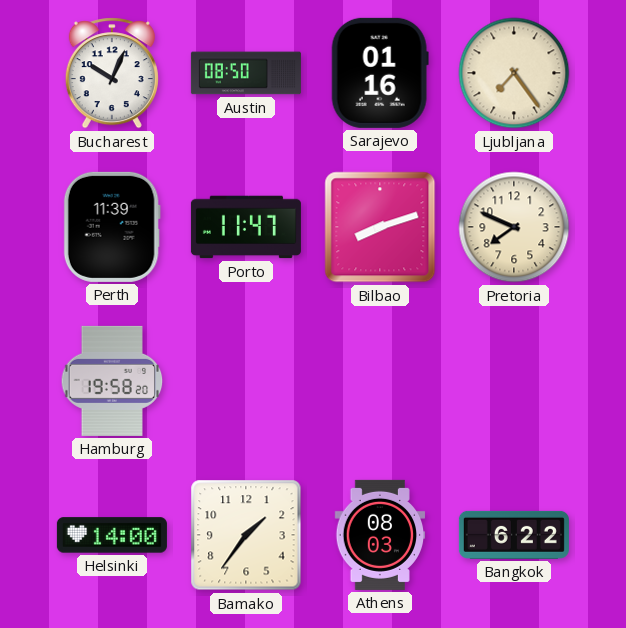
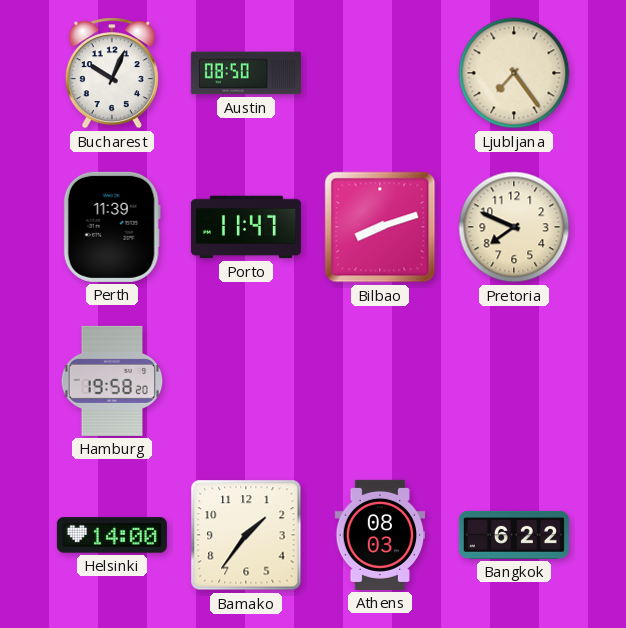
Sarajevo: 01:16 -> none
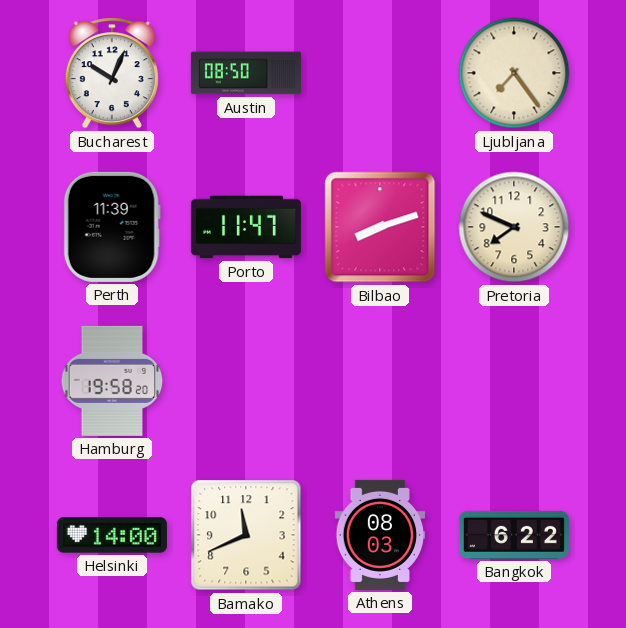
Bamako: 1:36 -> 11:41
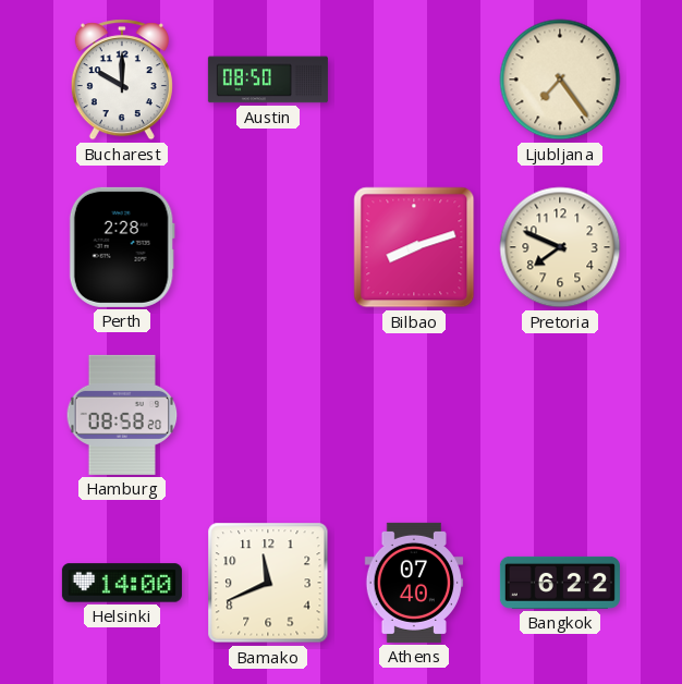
Bucharest: 10:04 -> 10:00
Perth: 11:39 -> 2:28
Porto: 11:47 -> none
Hamburg: 19:58 -> 08:58
Athens: 08:03 -> 07:40
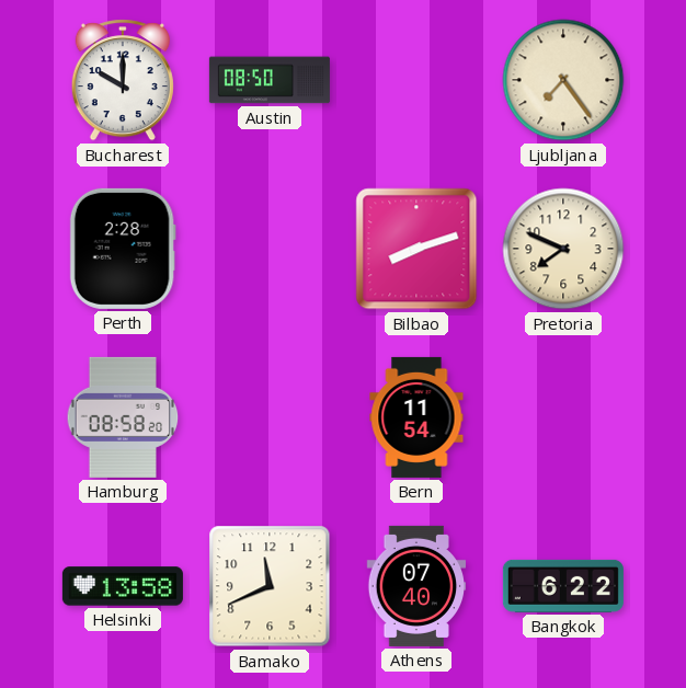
Bern: none -> 11:54
Helsinki: 14:00 -> 13:58
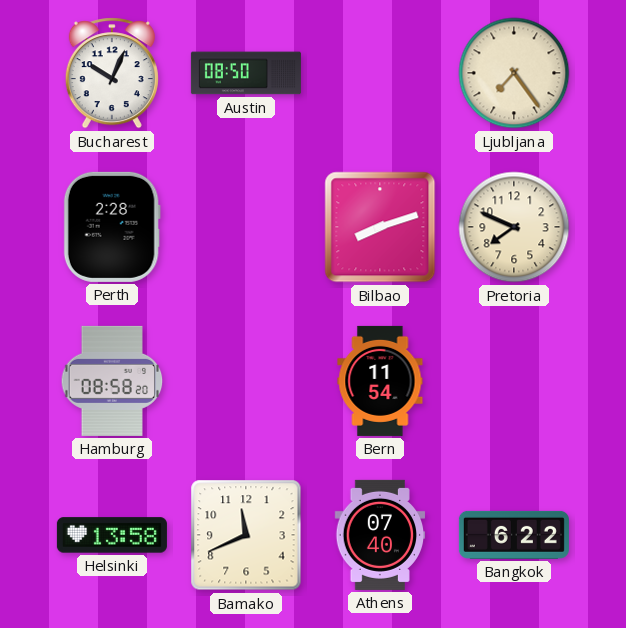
Bucharest: 10:00 -> 10:04
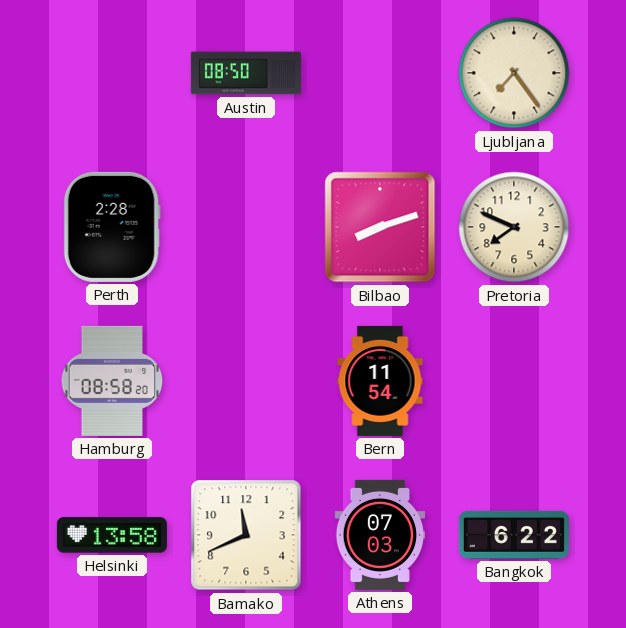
Bucharest: 10:04 -> none
Athens: 07:40 -> 07:03
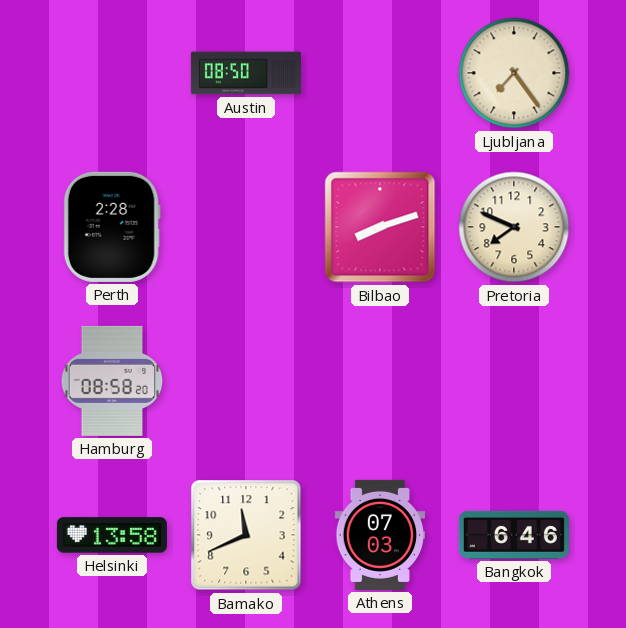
Bern: 11:54 -> none
Bangkok: 6:22 -> 6:46
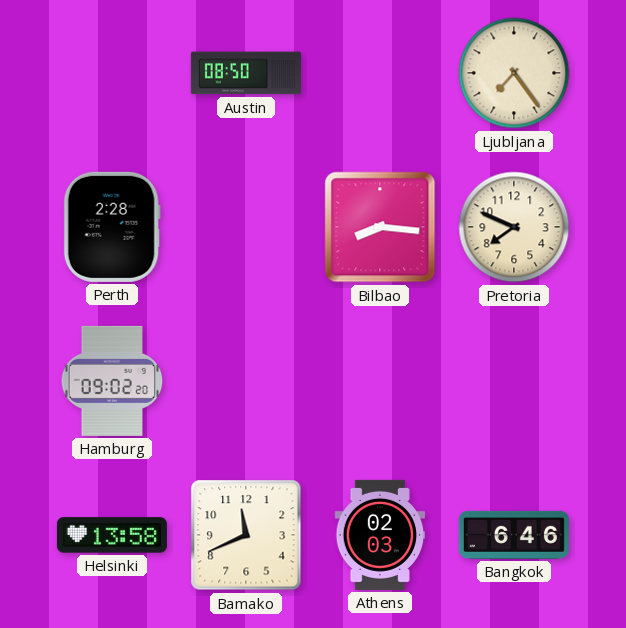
Bilbao: 8:12 -> 8:16
Hamburg: 08:58 -> 09:02
Athens: 07:03 -> 02:03
